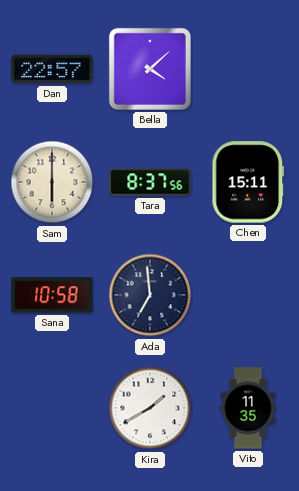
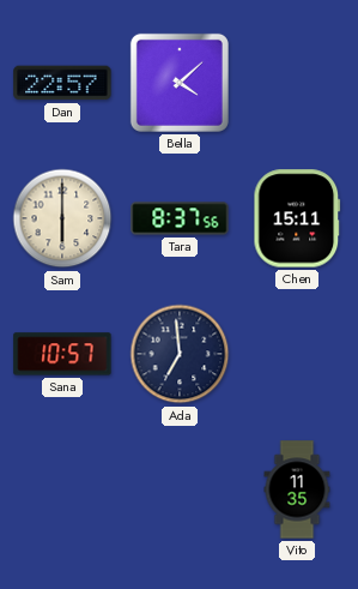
Sana: 10:58 -> 10:57
Kira: 1:40 -> none
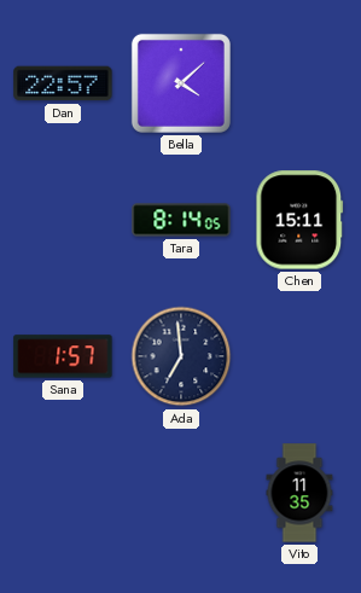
Sam: 6:00 -> none
Tara: 8:37 -> 8:14
Sana: 10:57 -> 1:57
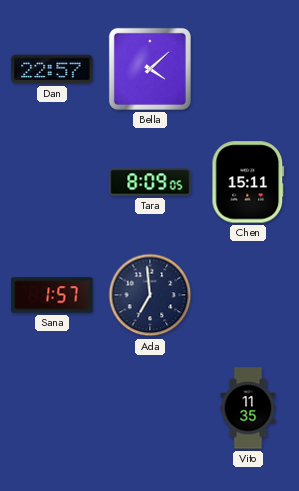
Tara: 8:14 -> 8:09
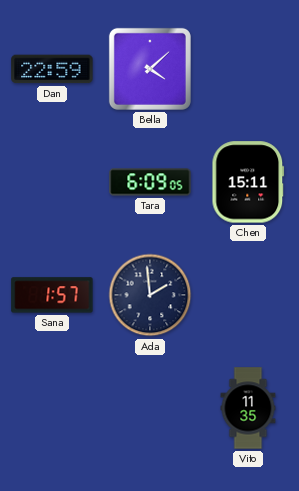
Dan: 22:57 -> 22:59
Tara: 8:09 -> 6:09
Ada: 6:59 -> 1:59
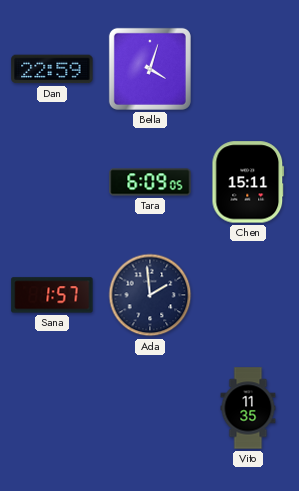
Bella: 4:08 -> 4:03
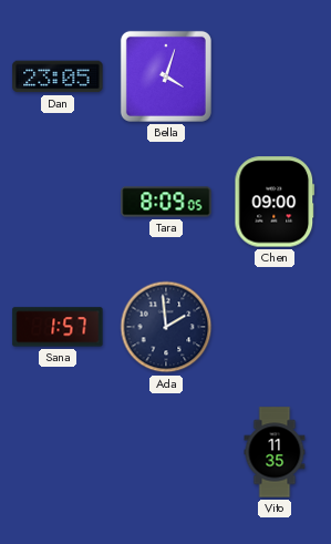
Dan: 22:59 -> 23:05
Tara: 6:09 -> 8:09
Chen: 15:11 -> 09:00
